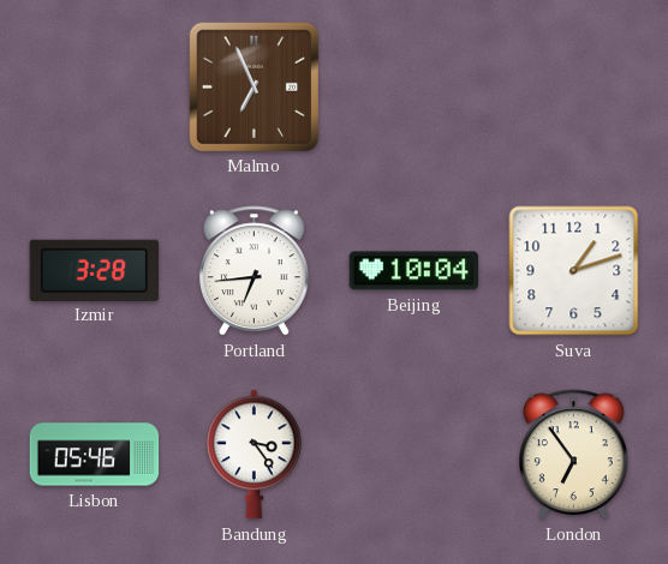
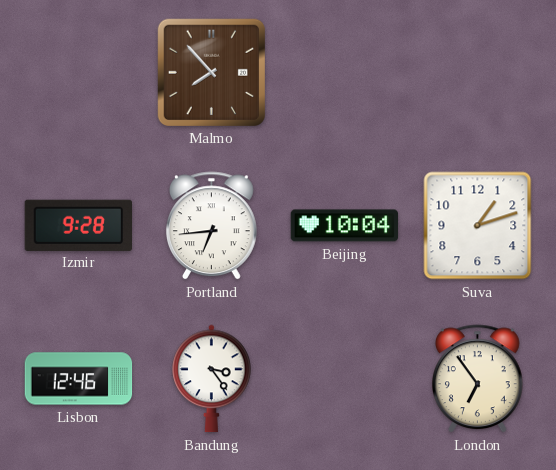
Malmo: 6:56 -> 7:53
Izmir: 3:28 -> 9:28
Lisbon: 05:46 -> 12:46
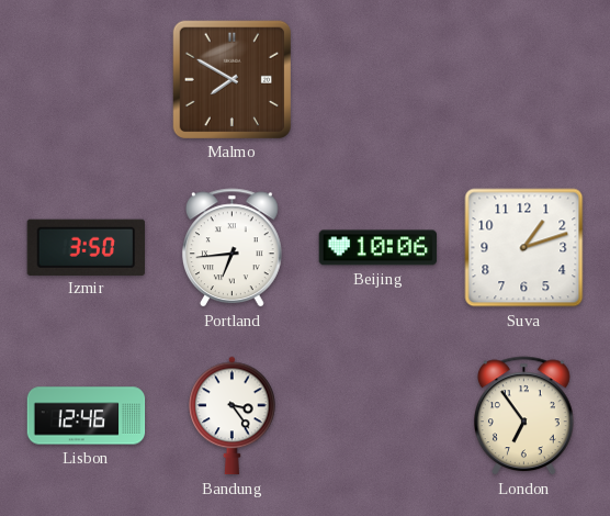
Malmo: 7:53 -> 7:50
Izmir: 9:28 -> 3:50
Beijing: 10:04 -> 10:06
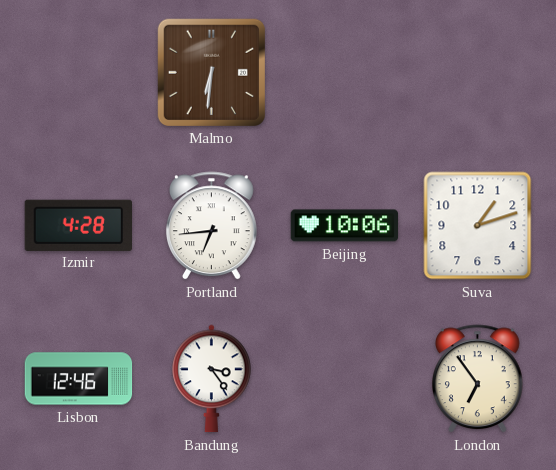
Malmo: 7:50 -> 6:31
Izmir: 3:50 -> 4:28
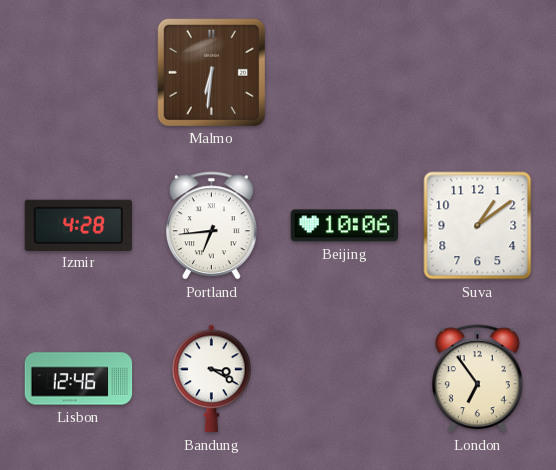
Suva: 1:12 -> 1:09
Bandung: 3:24 -> 3:20
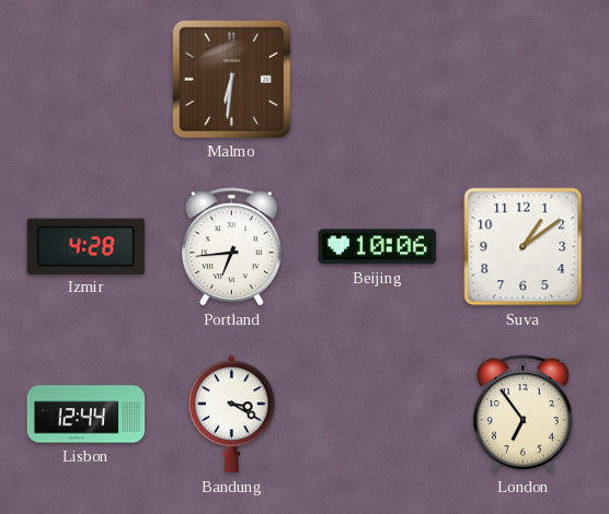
Lisbon: 12:46 -> 12:44
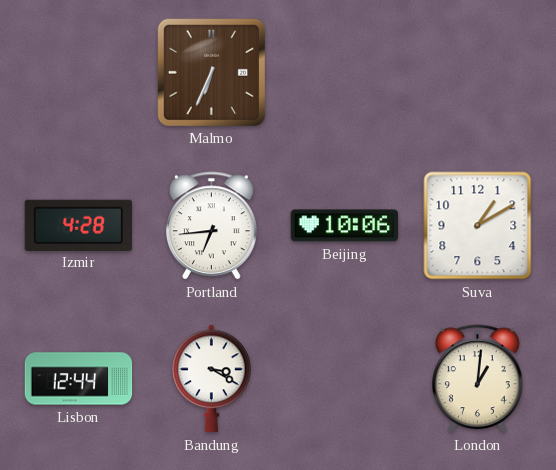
Malmo: 6:31 -> 6:34
Suva: 1:09 -> 1:10
London: 6:54 -> 1:01
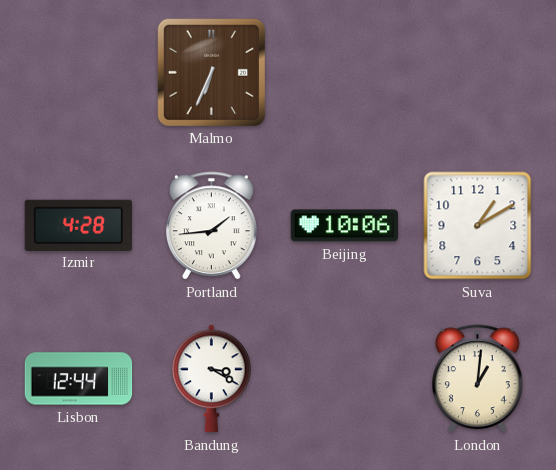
Portland: 6:44 -> 1:44
